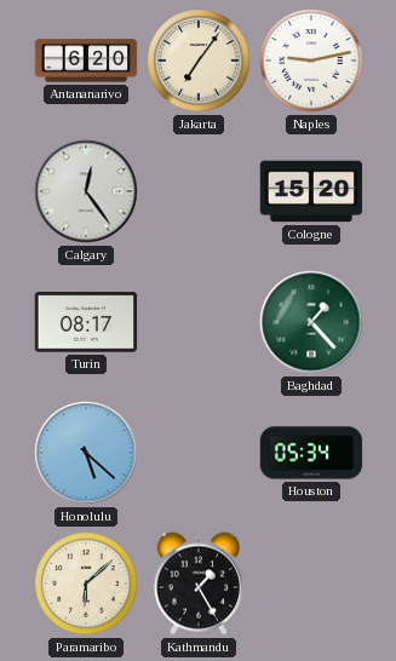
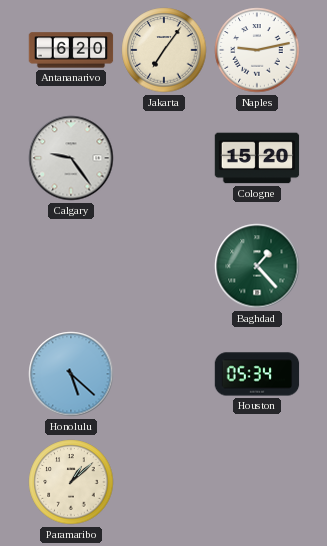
Calgary: 12:24 -> 9:24
Turin: 08:17 -> none
Paramaribo: 6:08 -> 1:08
Kathmandu: 1:25 -> none
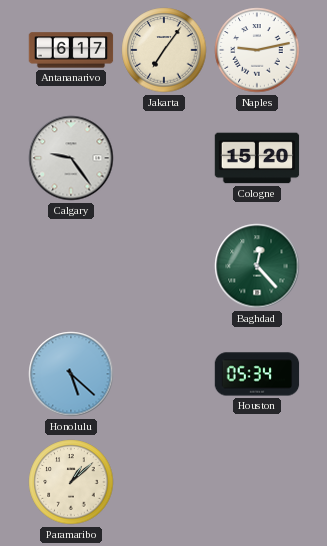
Antananarivo: 6:20 -> 6:17
Baghdad: 1:23 -> 12:23
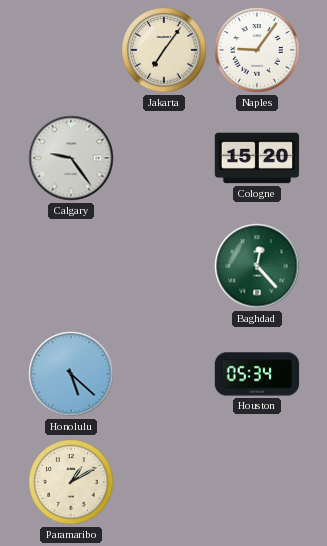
Antananarivo: 6:17 -> none
Naples: 9:13 -> 9:06
Paramaribo: 1:08 -> 1:10
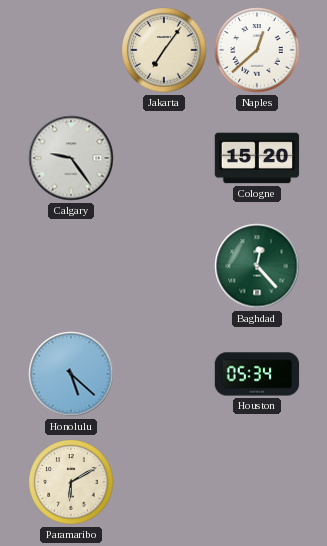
Naples: 9:06 -> 12:38
Paramaribo: 1:10 -> 6:10
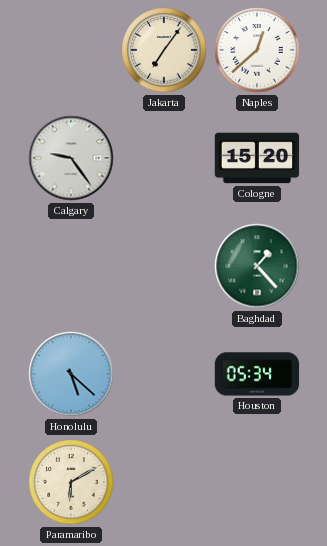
Baghdad: 12:23 -> 1:23
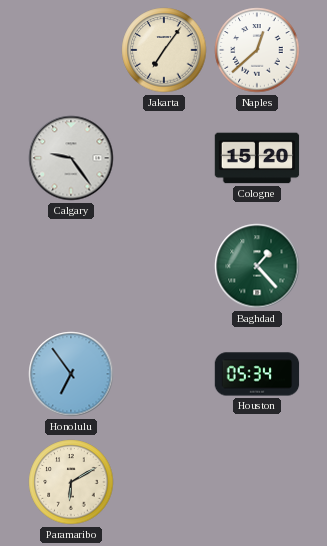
Honolulu: 5:22 -> 6:54
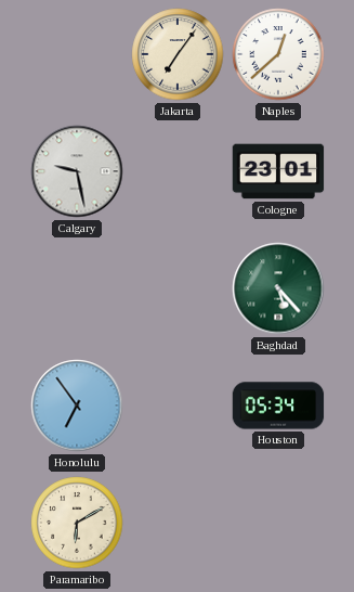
Calgary: 9:24 -> 9:28
Cologne: 15:20 -> 23:01
Baghdad: 1:23 -> 5:23
